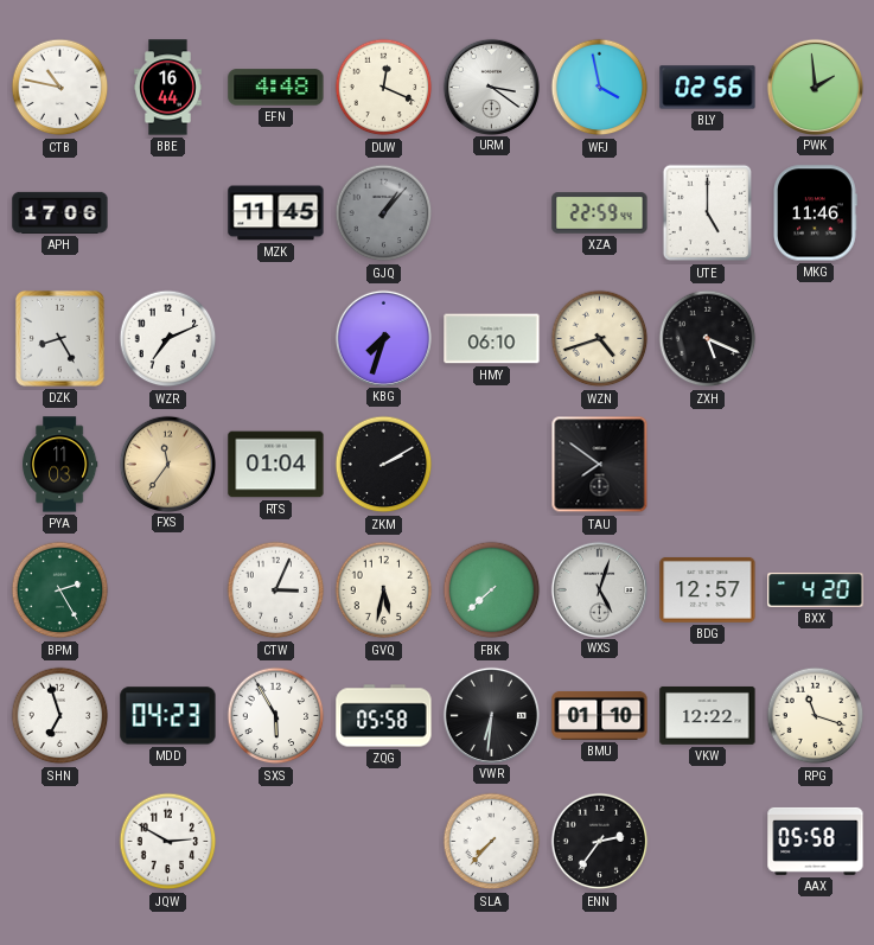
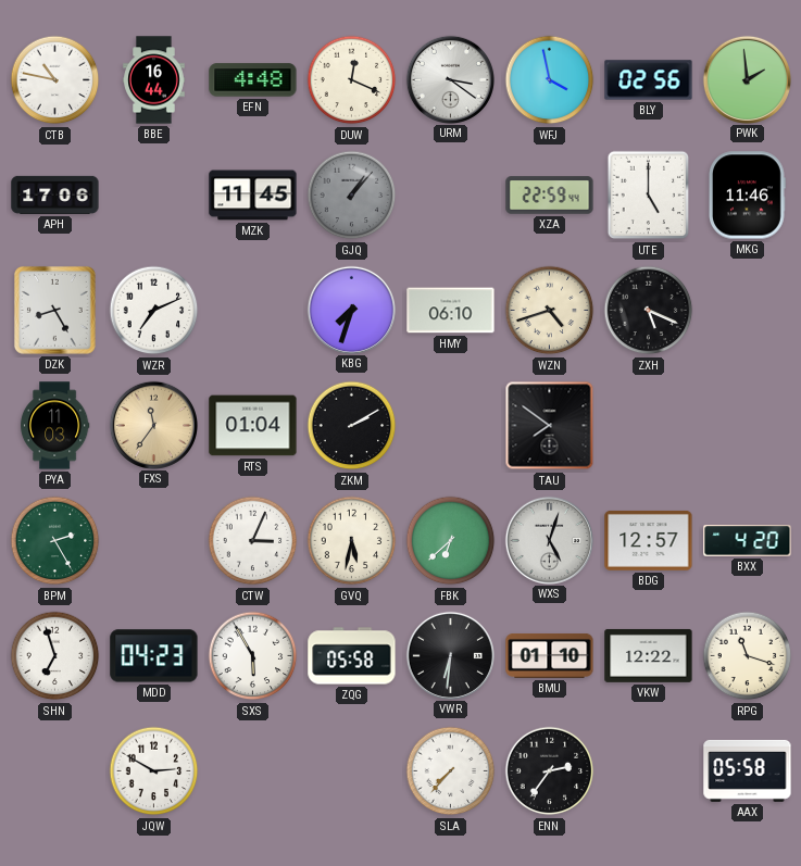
FBK: 7:38 -> 6:38
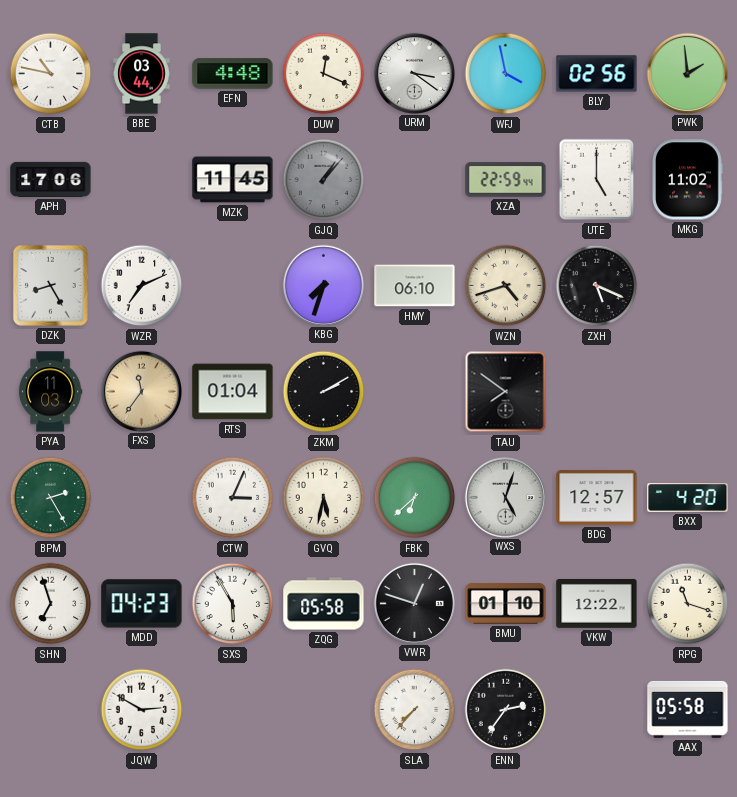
BBE: 16:44 -> 03:44
MKG: 11:46 -> 11:02
VWR: 6:31 -> 12:48
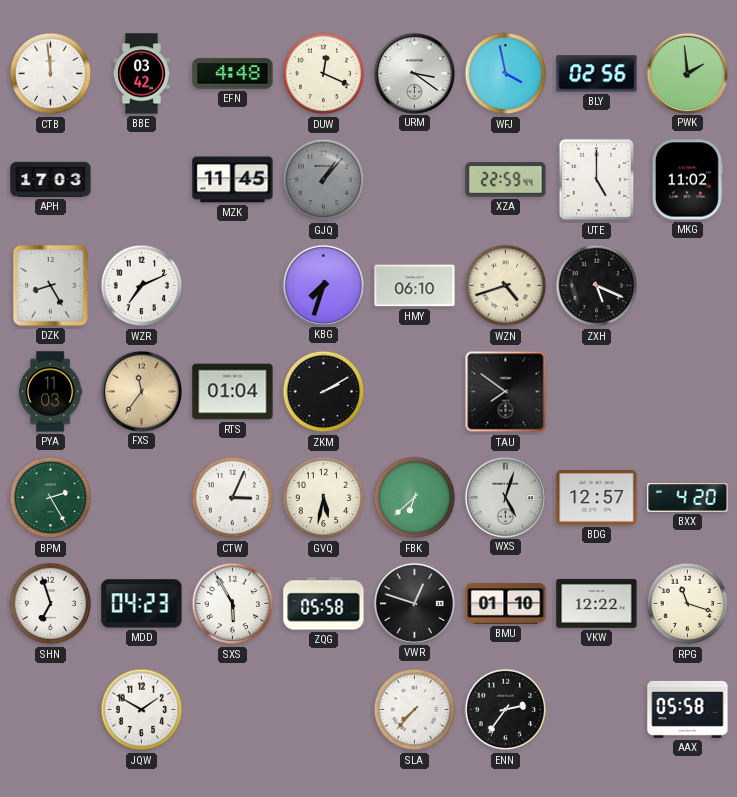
CTB: 10:47 -> 11:59
BBE: 03:44 -> 03:42
APH: 17:06 -> 17:03
JQW: 2:50 -> 1:50
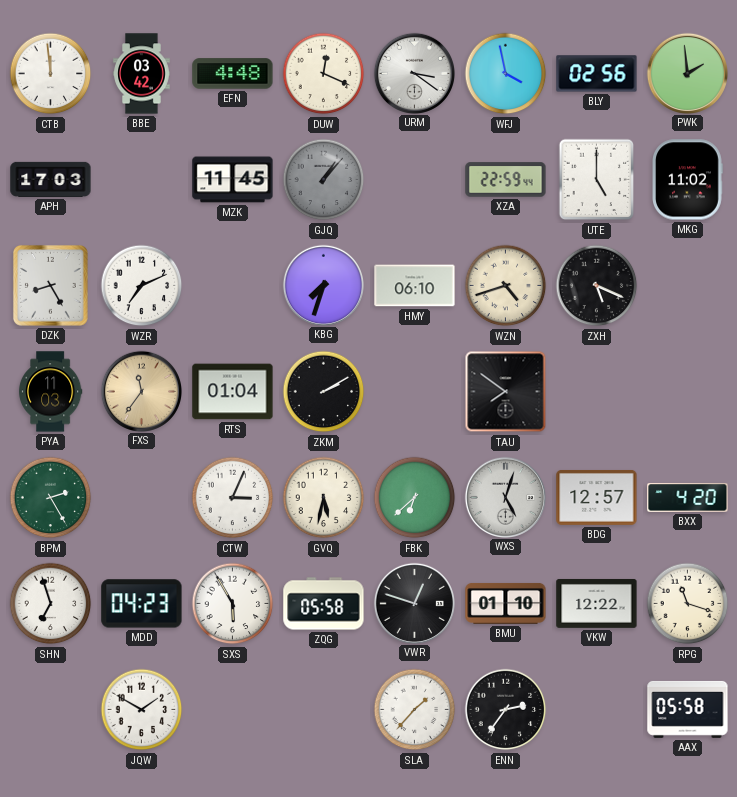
SLA: 7:37 -> 1:37
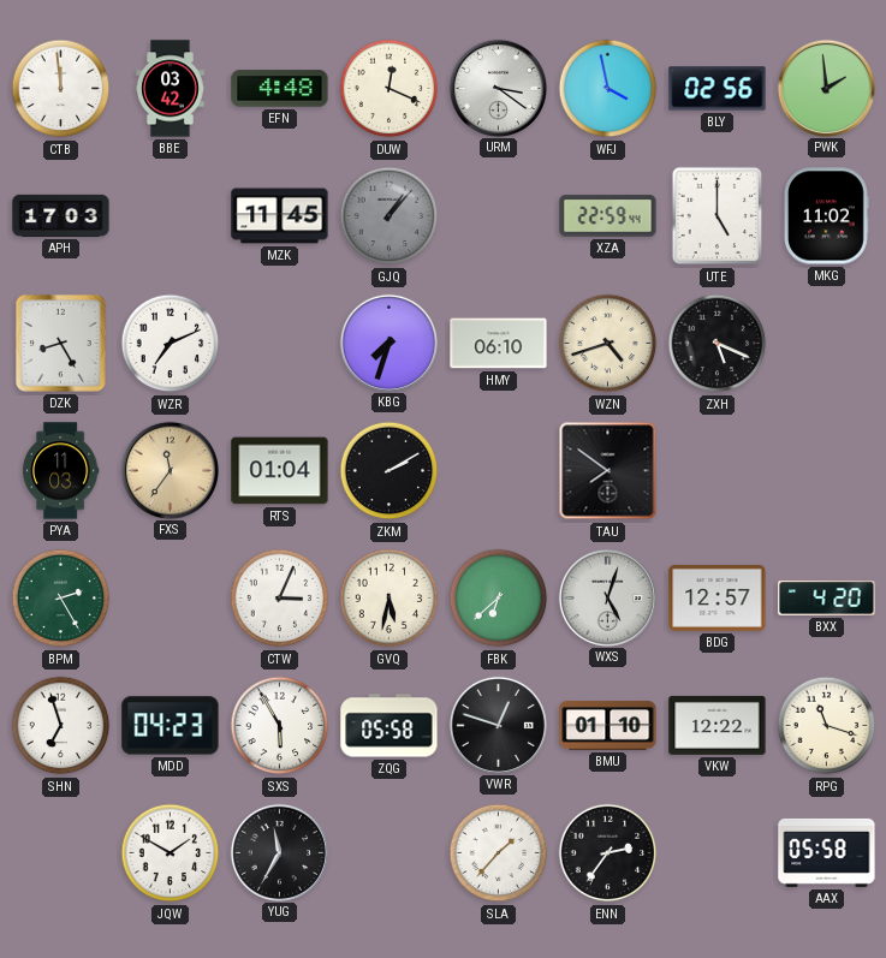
YUG: none -> 11:35
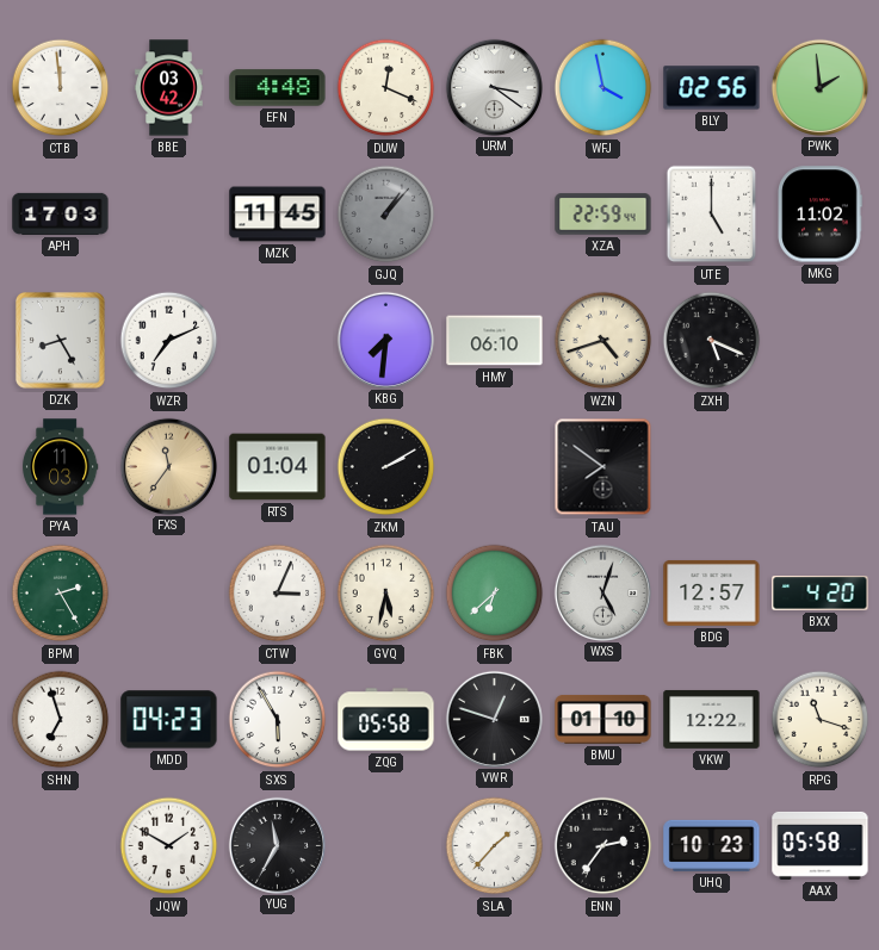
KBG: 7:33 -> 7:31
UHQ: none -> 10:23
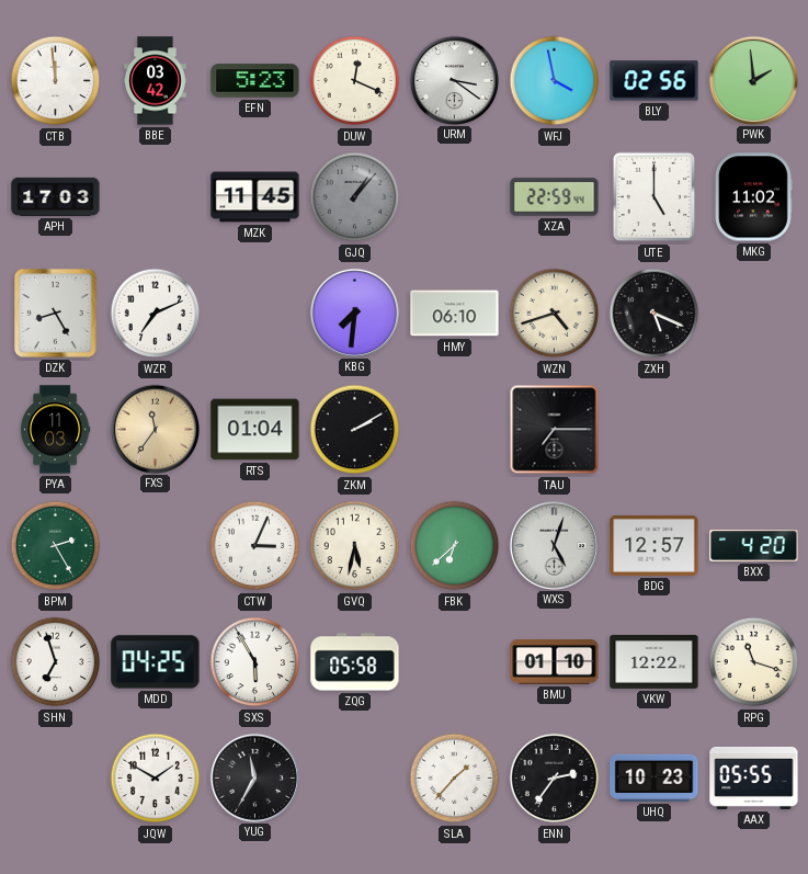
EFN: 4:48 -> 5:23
TAU: 7:51 -> 7:15
MDD: 04:23 -> 04:25
VWR: 12:48 -> none
AAX: 05:58 -> 05:55
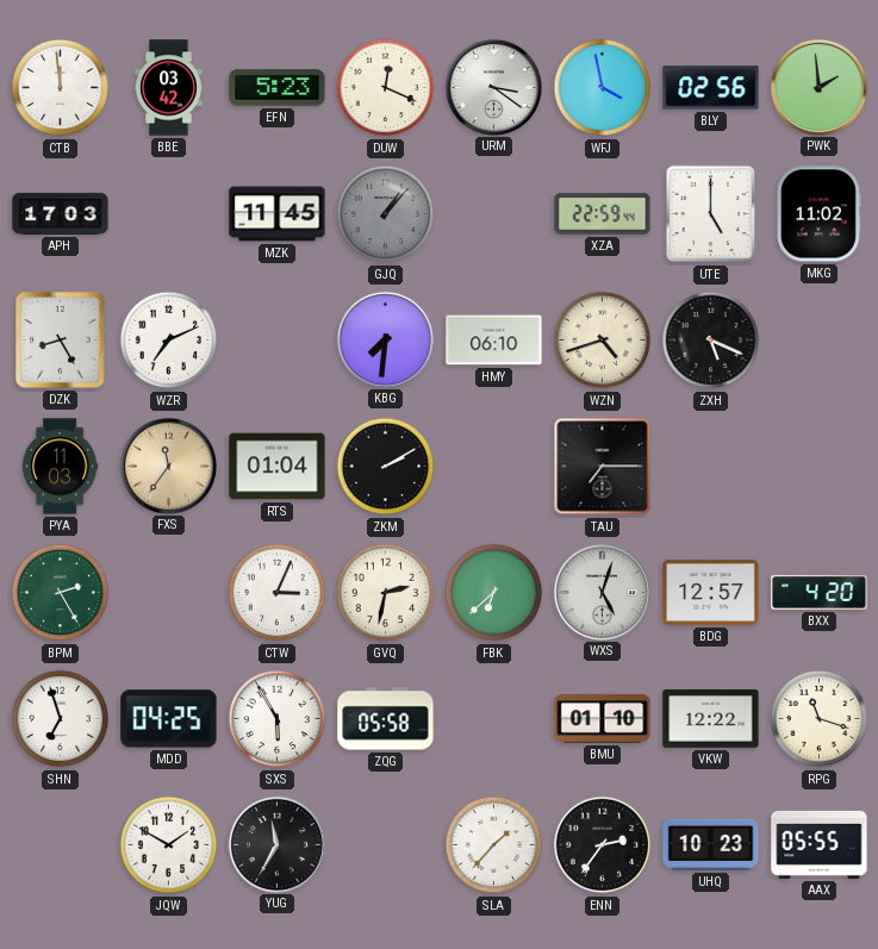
GVQ: 5:32 -> 2:32
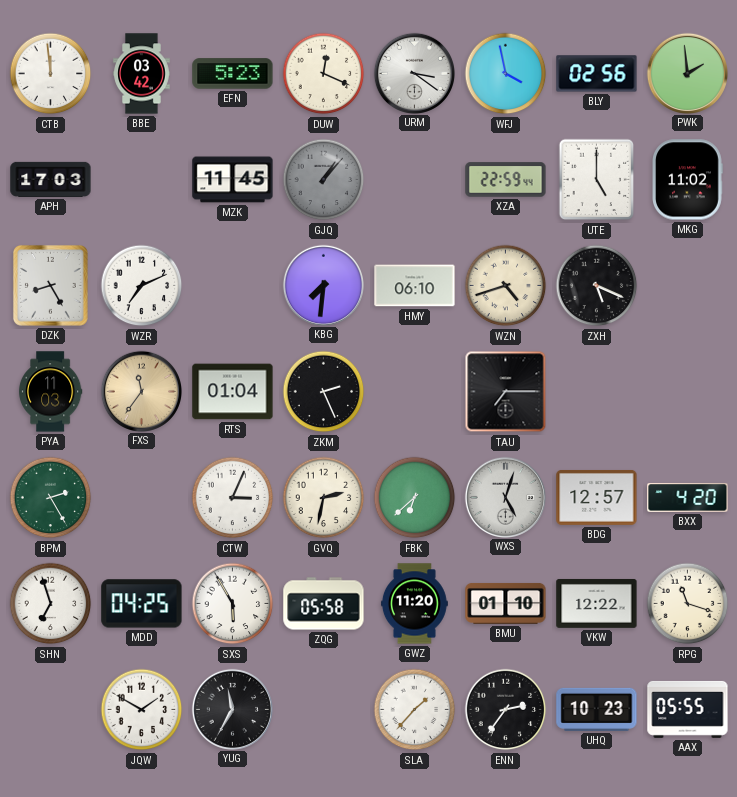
ZKM: 2:10 -> 2:26
GWZ: none -> 11:20
